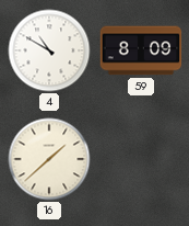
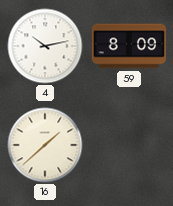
4: 10:50 -> 10:13
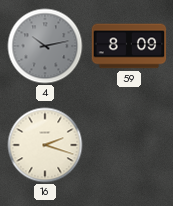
4 dial: white -> grey
16: 1:38 -> 2:18
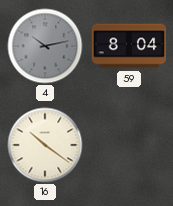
59: 8:09 -> 8:04
16: 2:18 -> 10:21
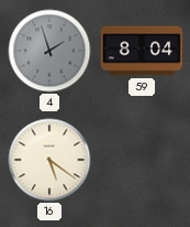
4: 10:13 -> 1:57
16: 10:21 -> 5:21
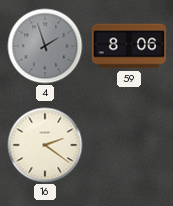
59: 8:04 -> 8:06
16: 5:21 -> 2:21
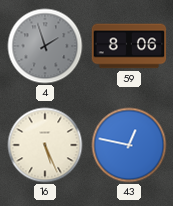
16: 2:21 -> 5:26
43: none -> 12:47
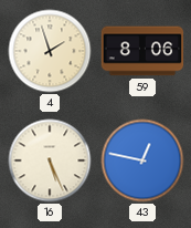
4 dial: grey -> cream
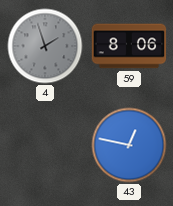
4 dial: cream -> grey
16: 5:26 -> none
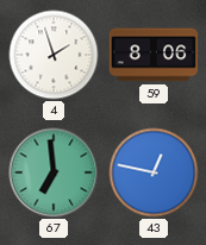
4 dial: grey -> white
67: none -> 6:59
